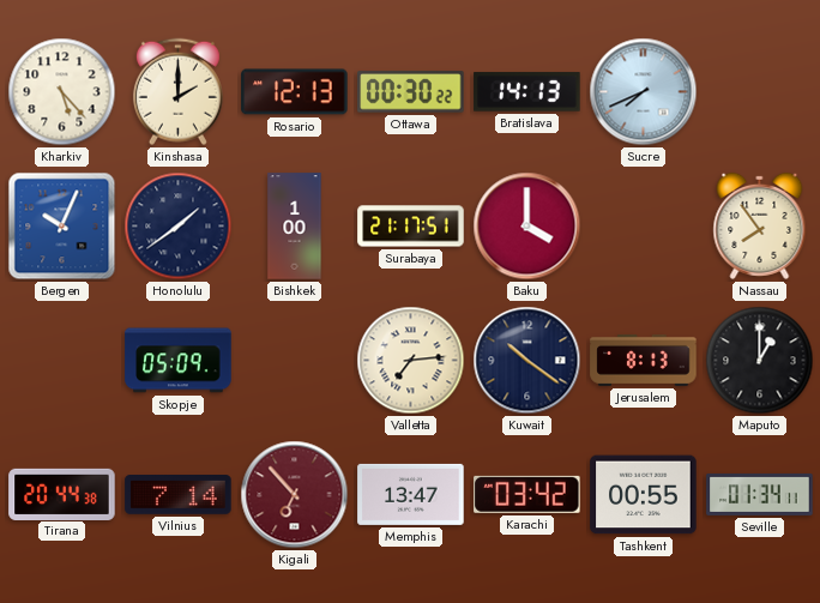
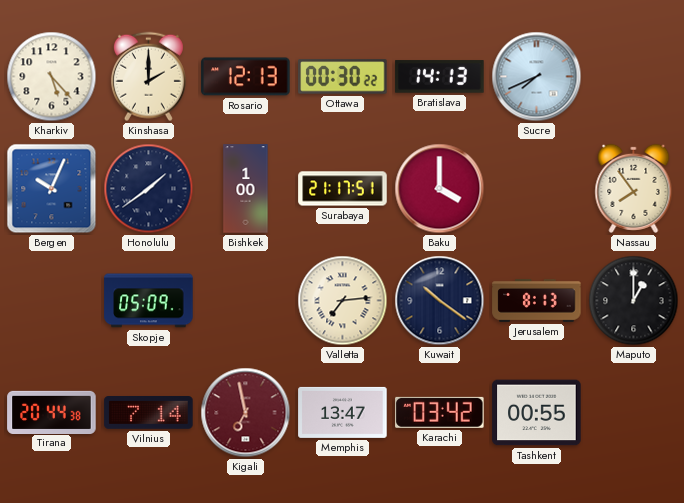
Kigali: 6:53 -> 6:58
Seville: 01:34 -> none
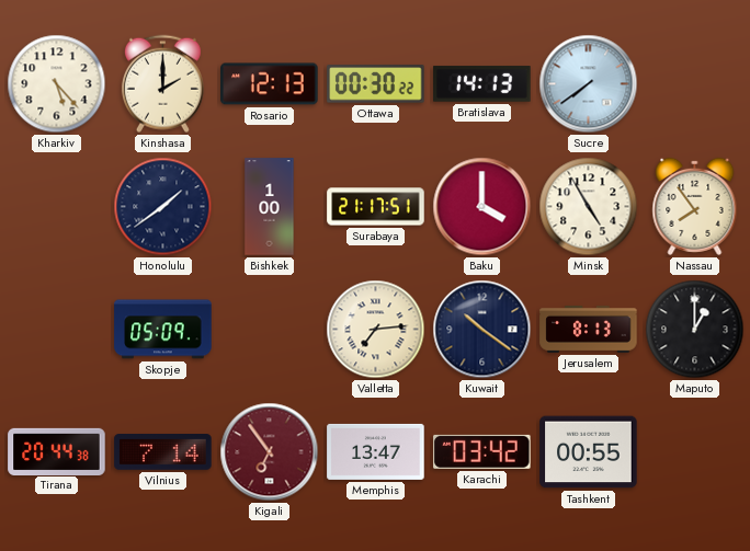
Sucre: 7:41 -> 7:39
Bergen: 10:04 -> none
Minsk: none -> 4:55
Kigali: 6:58 -> 6:54
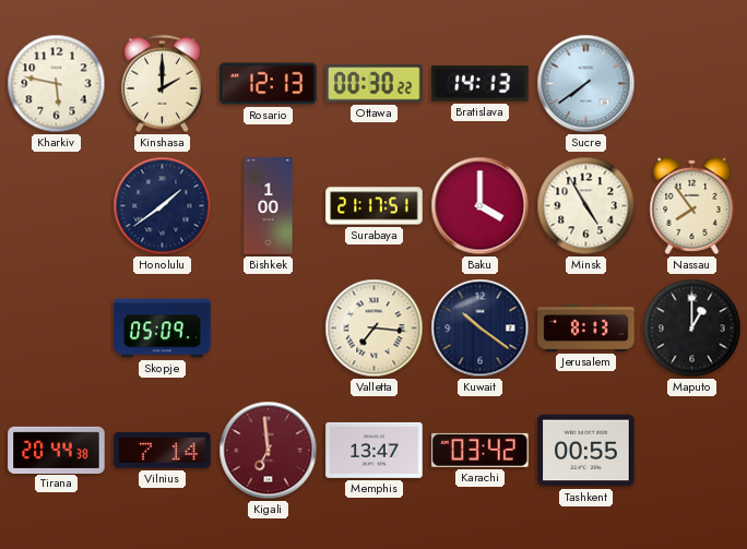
Kharkiv: 5:23 -> 5:47
Valletta: 7:14 -> 7:16
Kigali: 6:54 -> 6:59
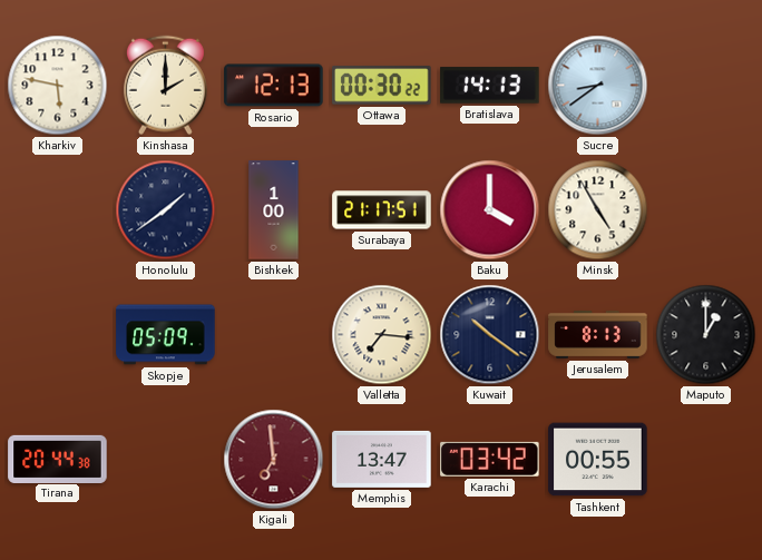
Sucre: 7:39 -> 8:39
Nassau: 7:54 -> none
Vilnius: 7:14 -> none
